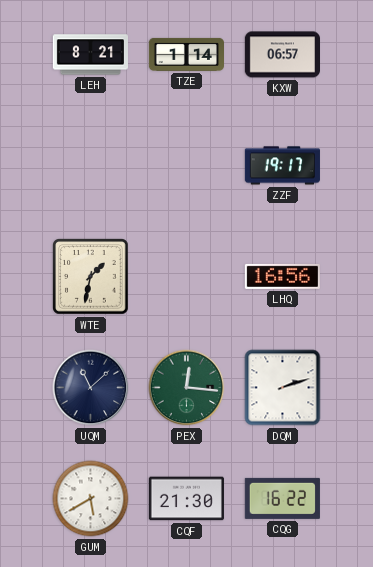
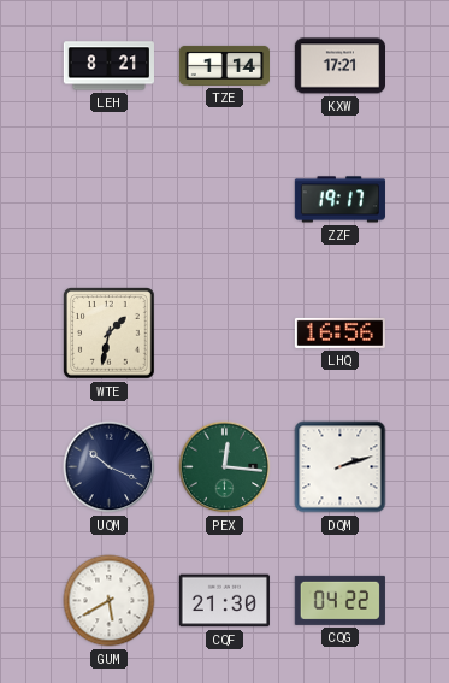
KXW: 06:57 -> 17:21
UQM: 11:08 -> 10:19
CQG: 16:22 -> 04:22
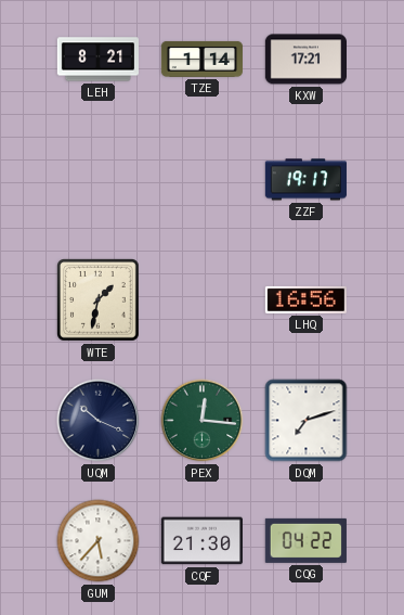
DQM: 2:12 -> 7:12
GUM: 5:40 -> 5:37
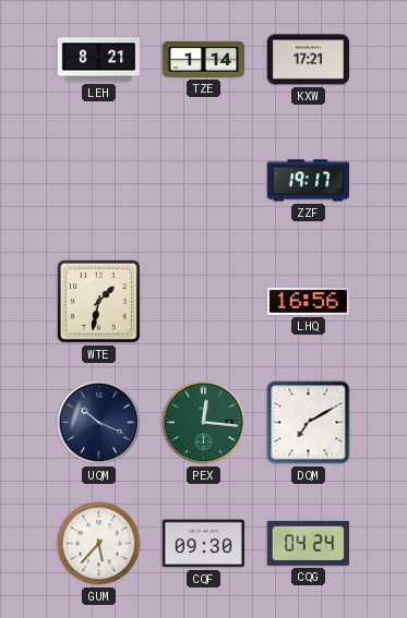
DQM: 7:12 -> 7:10
CQF: 21:30 -> 09:30
CQG: 04:22 -> 04:24
